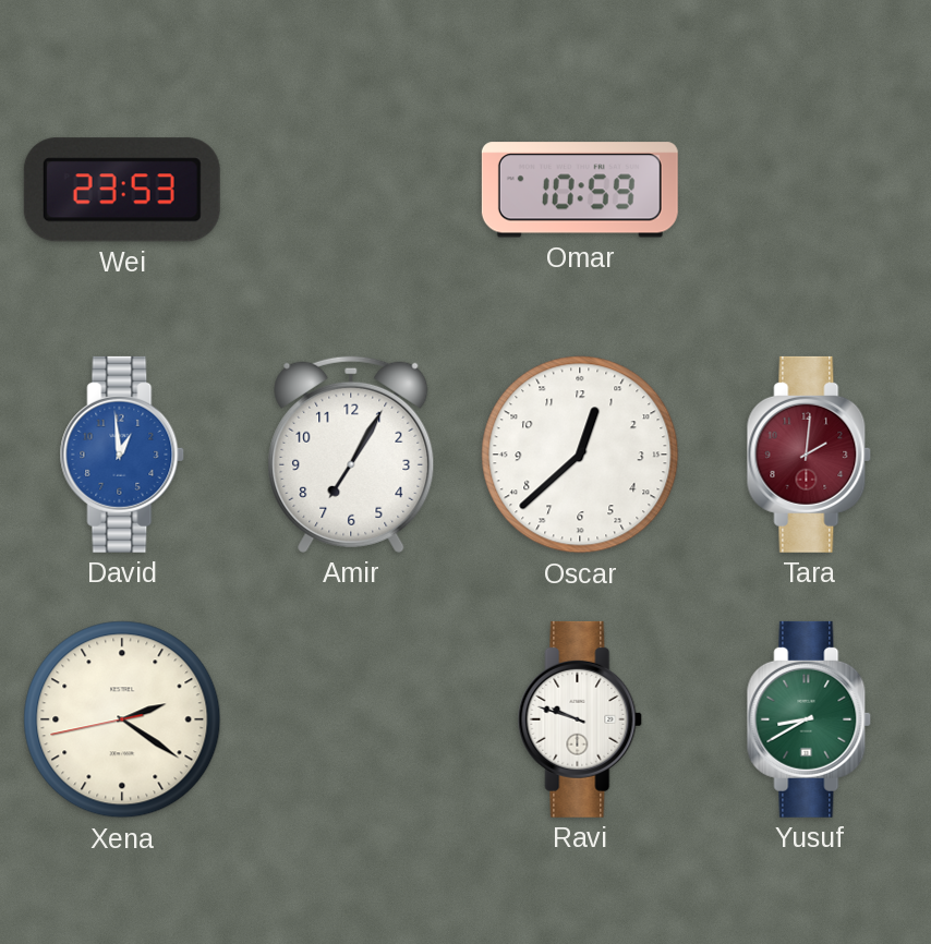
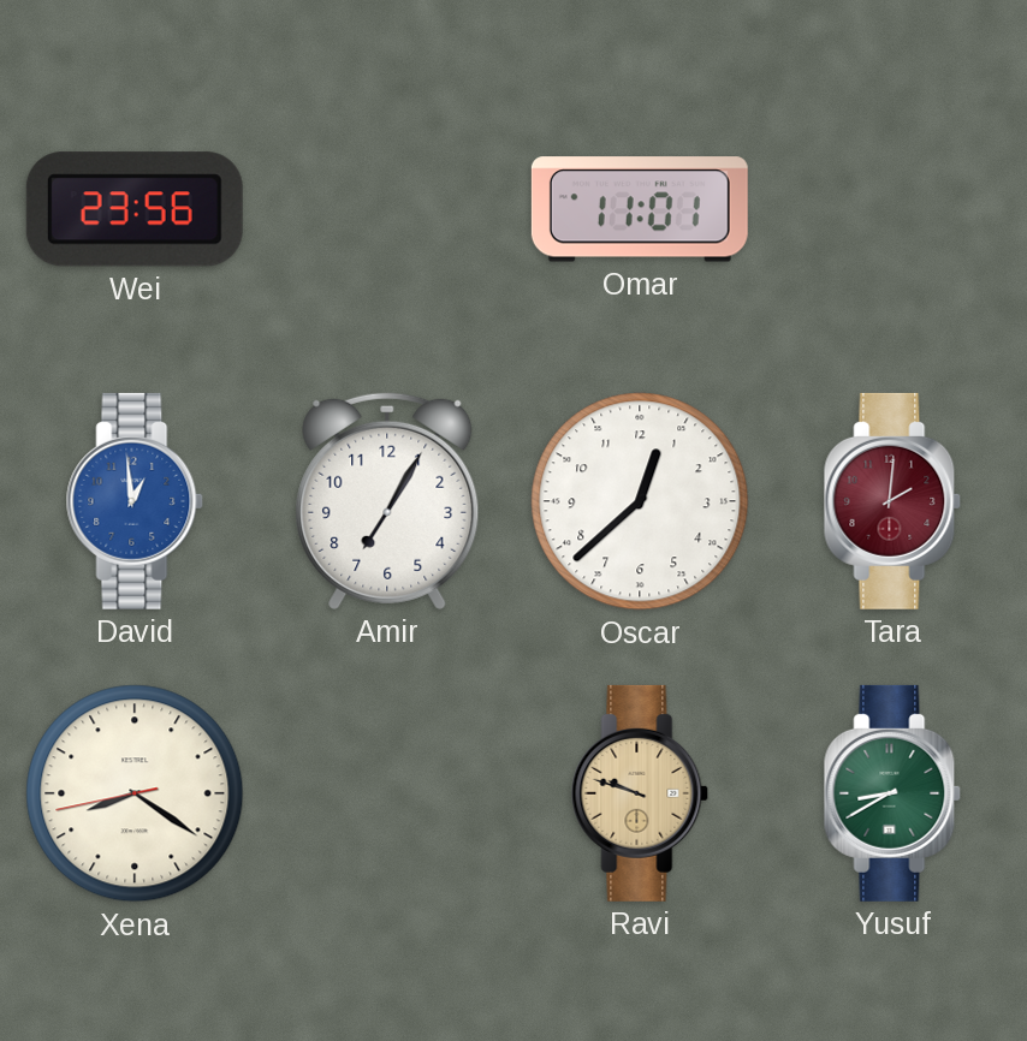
Wei: 23:53 -> 23:56
Omar: 10:59 -> 11:01
Xena: 2:20 -> 8:20
Ravi dial: white -> champagne
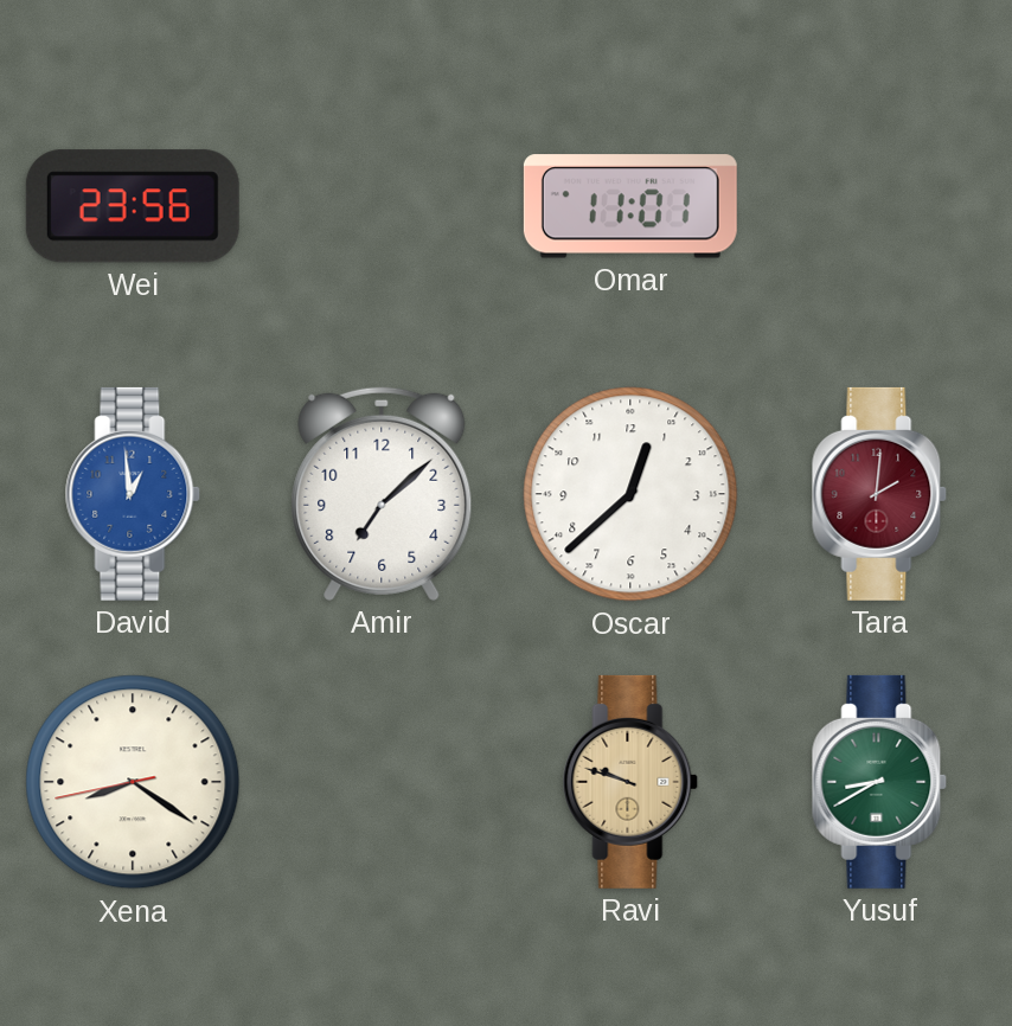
Amir: 7:05 -> 7:08
